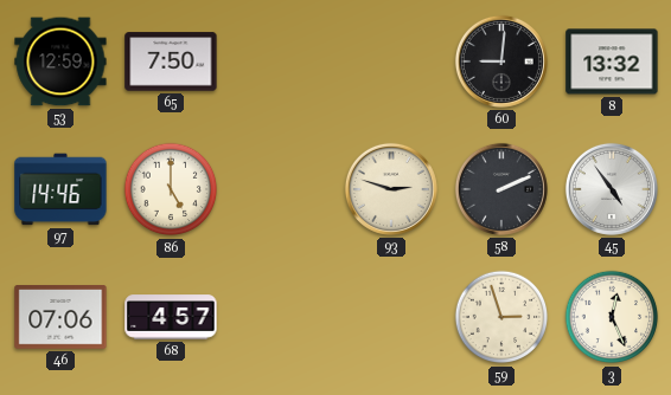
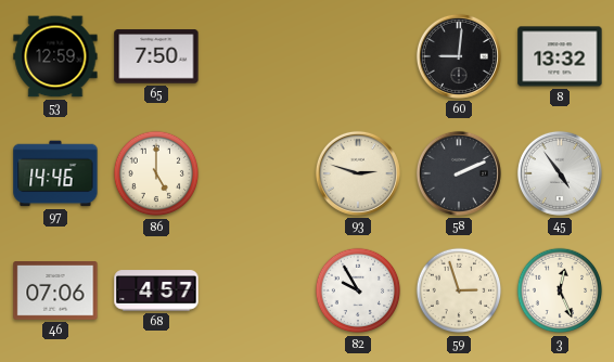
82: none -> 9:55
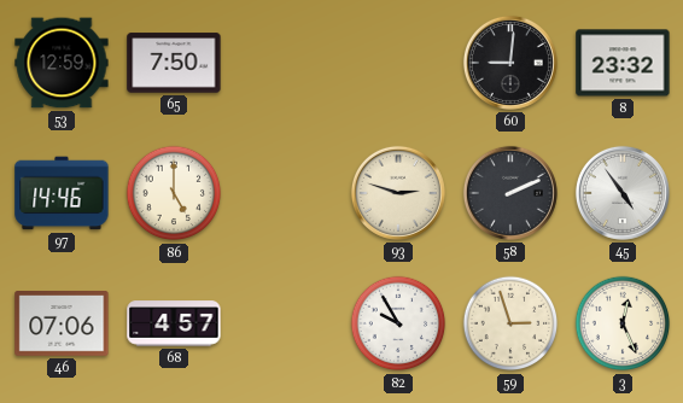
8: 13:32 -> 23:32
